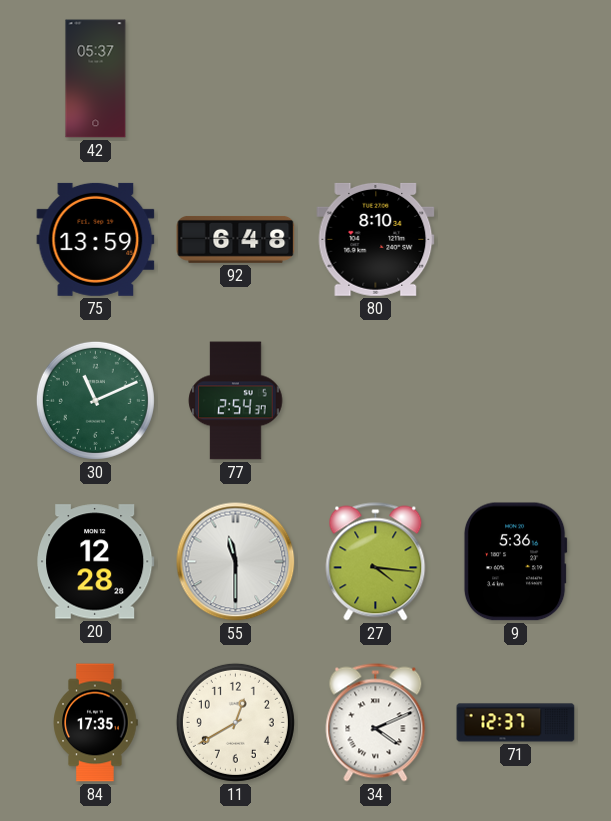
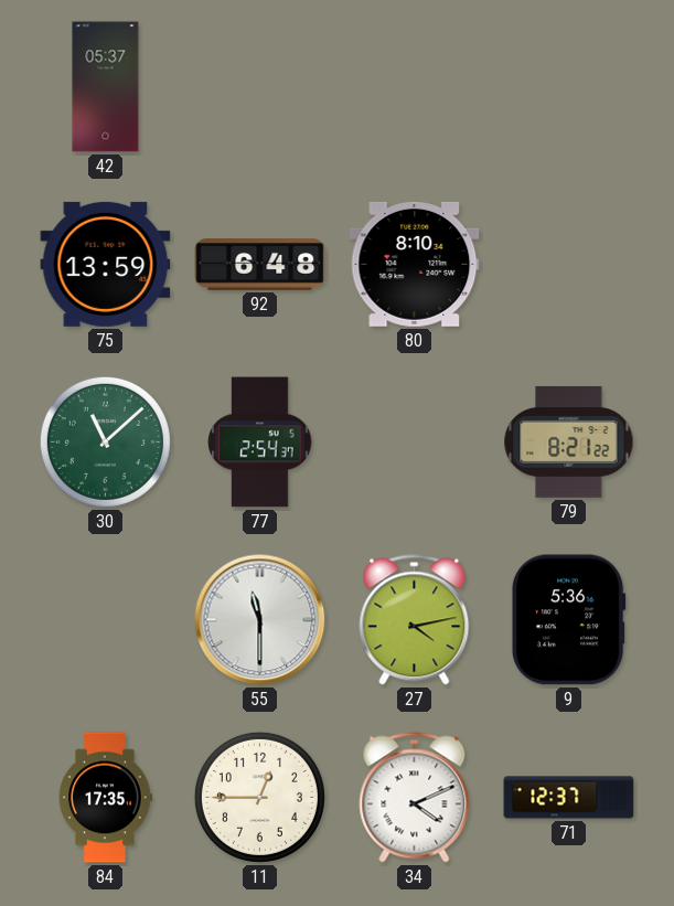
30: 11:11 -> 11:08
79: none -> 8:21
20: 12:28 -> none
27: 4:16 -> 4:13
11: 12:40 -> 12:45
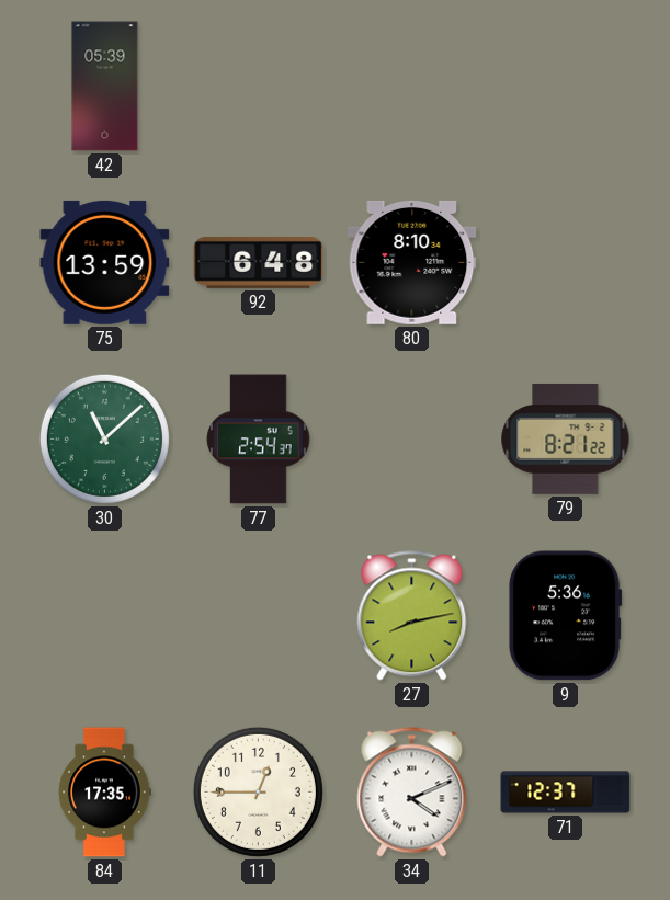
42: 05:37 -> 05:39
55: 11:30 -> none
27: 4:13 -> 8:13
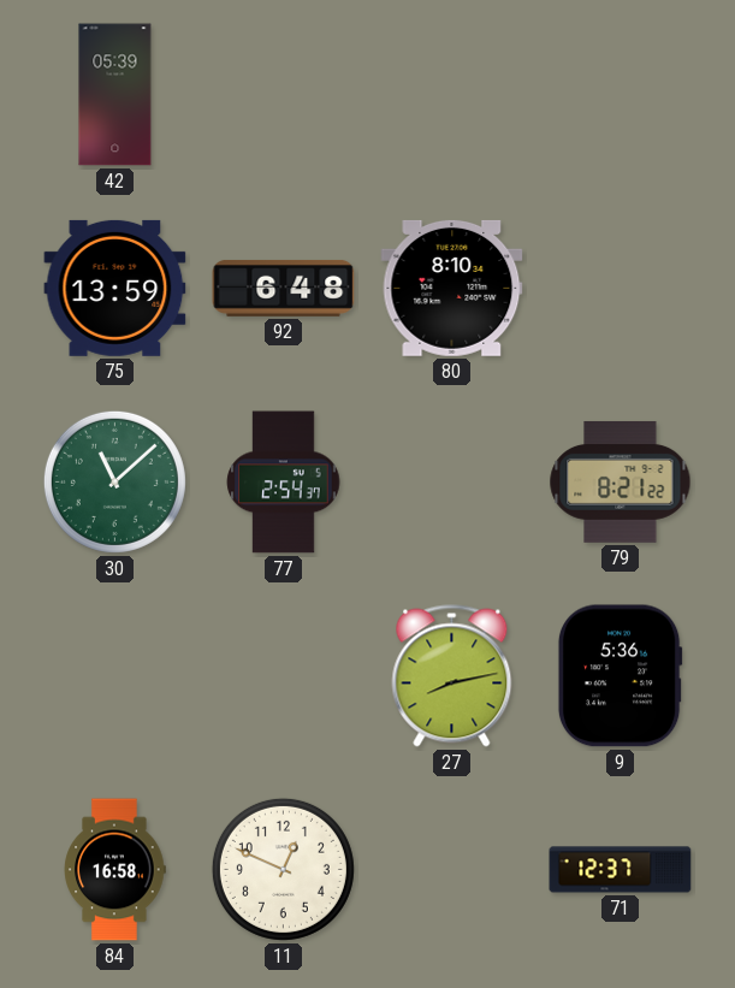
84: 17:35 -> 16:58
11: 12:45 -> 12:49
34: 4:11 -> none
